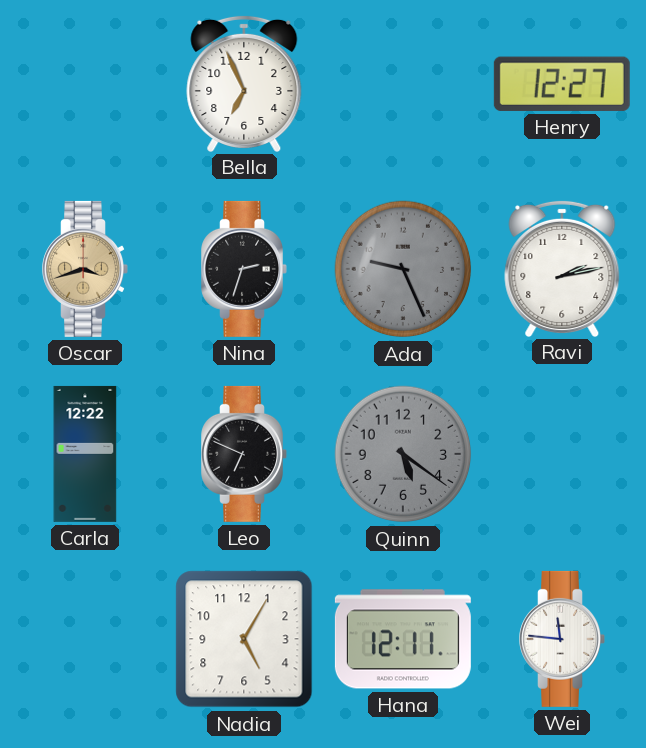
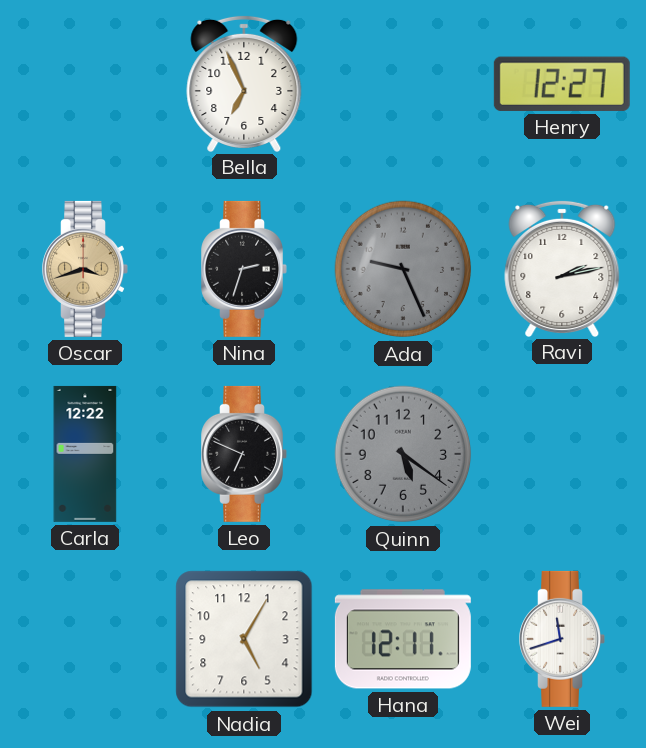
Wei: 11:46 -> 11:42
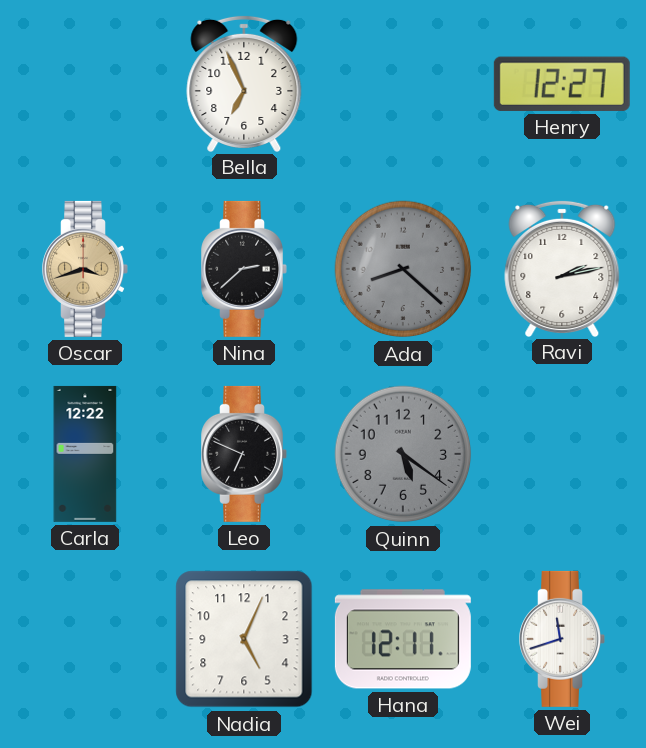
Nina: 2:33 -> 2:38
Ada: 9:26 -> 8:22
Nadia: 5:05 -> 5:04
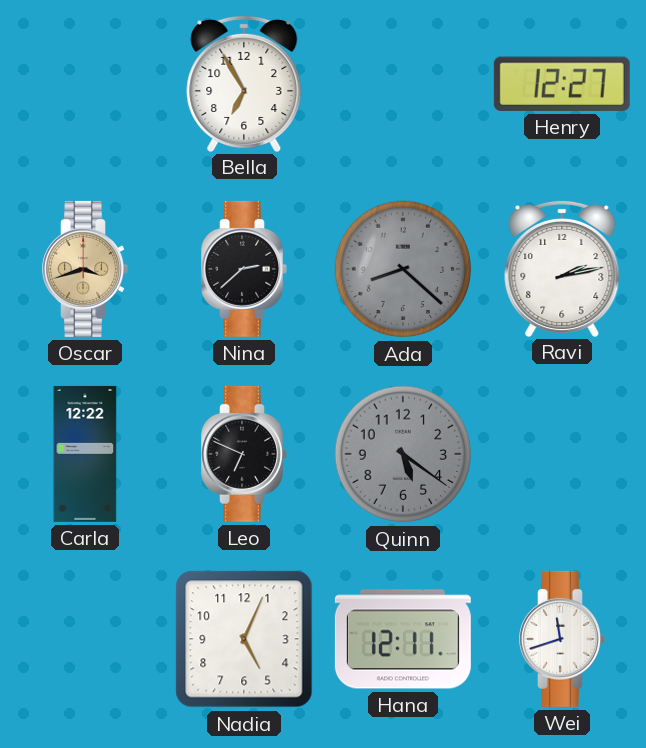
Bella: 6:56 -> 6:55
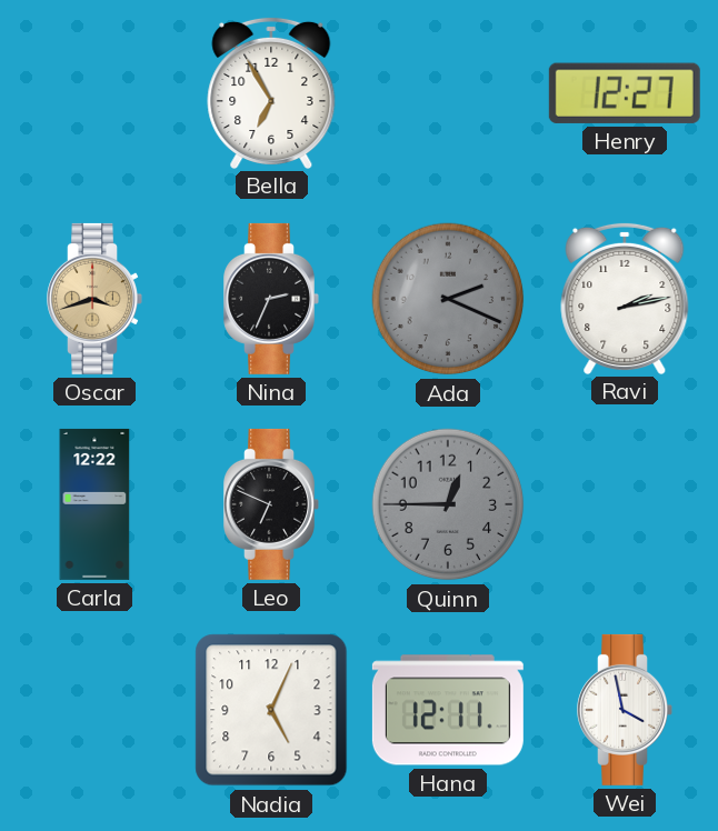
Nina: 2:38 -> 2:34
Ada: 8:22 -> 2:19
Quinn: 5:21 -> 12:45
Wei: 11:42 -> 3:58
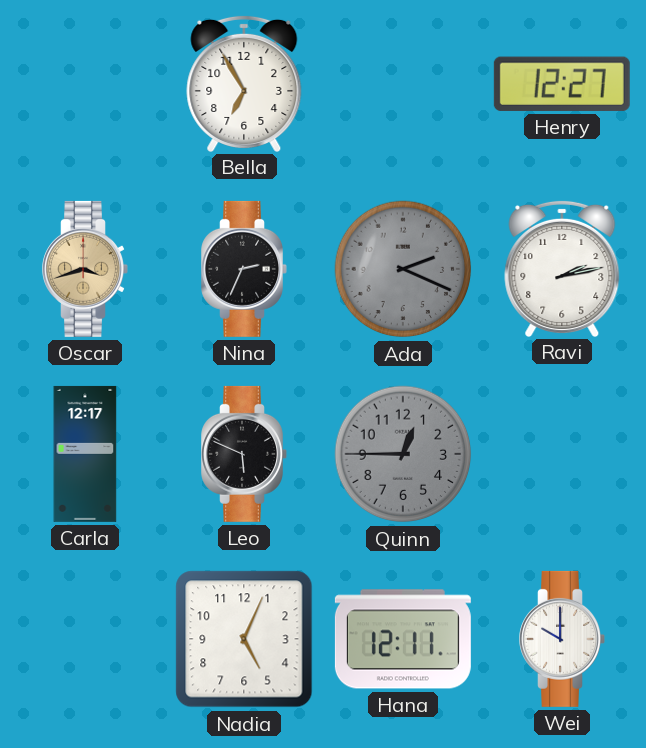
Carla: 12:22 -> 12:17
Leo: 6:49 -> 5:49
Wei: 3:58 -> 10:00
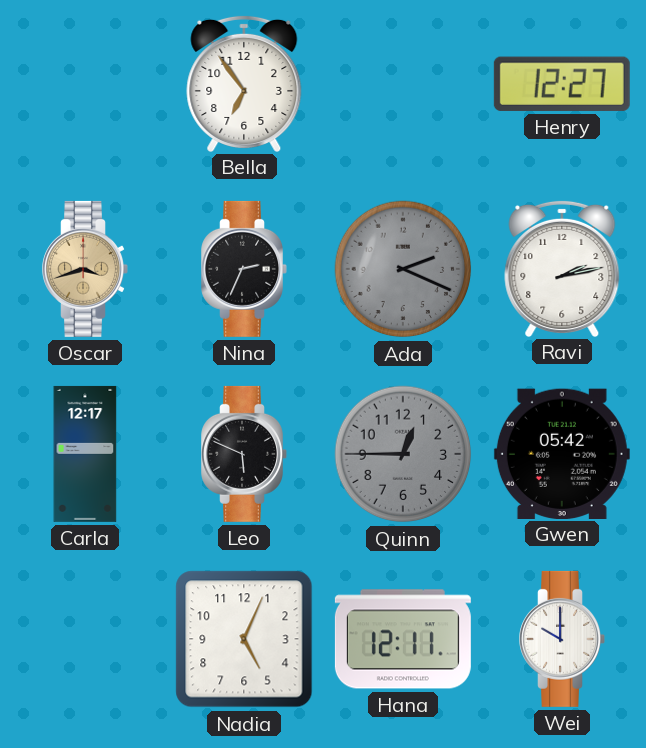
Bella: 6:55 -> 6:54
Gwen: none -> 05:42
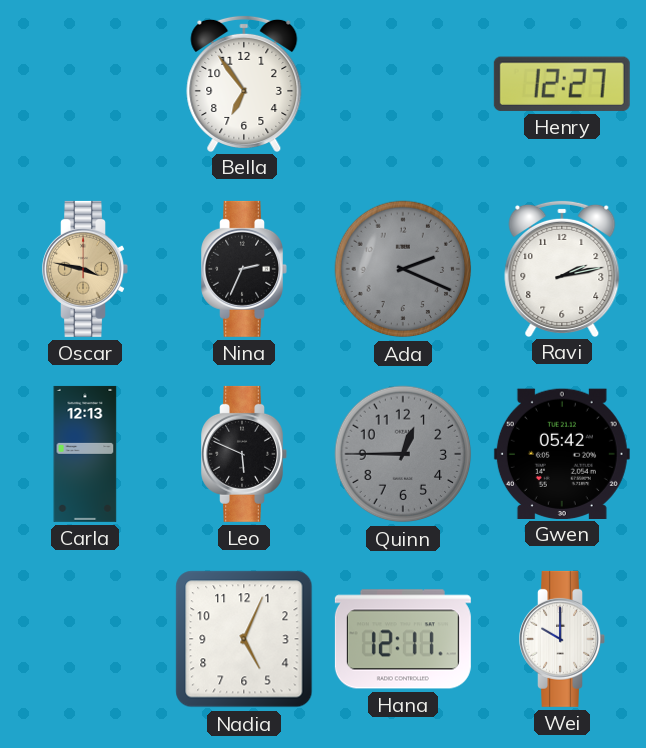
Oscar: 3:42 -> 3:47
Carla: 12:17 -> 12:13
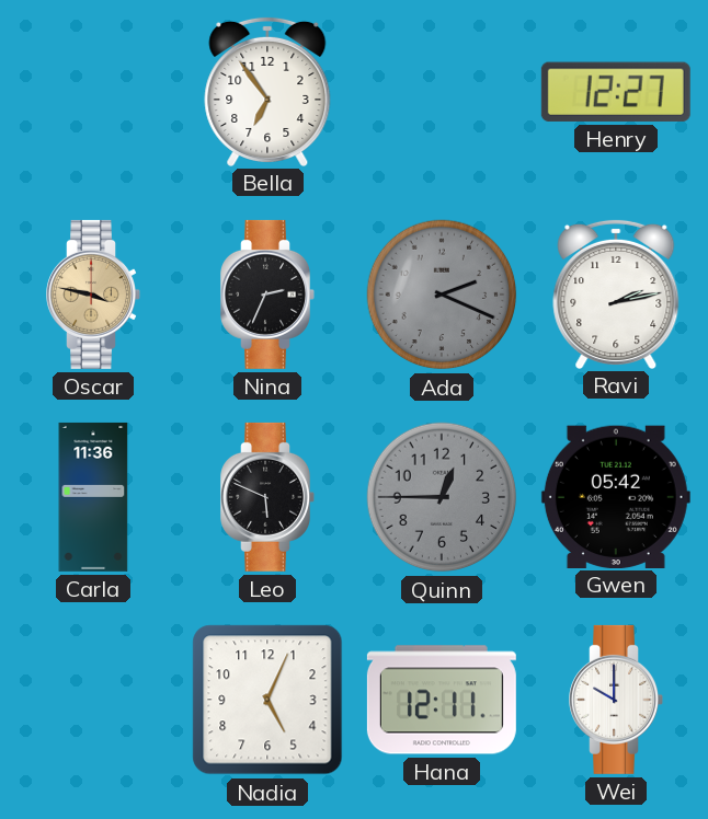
Carla: 12:13 -> 11:36
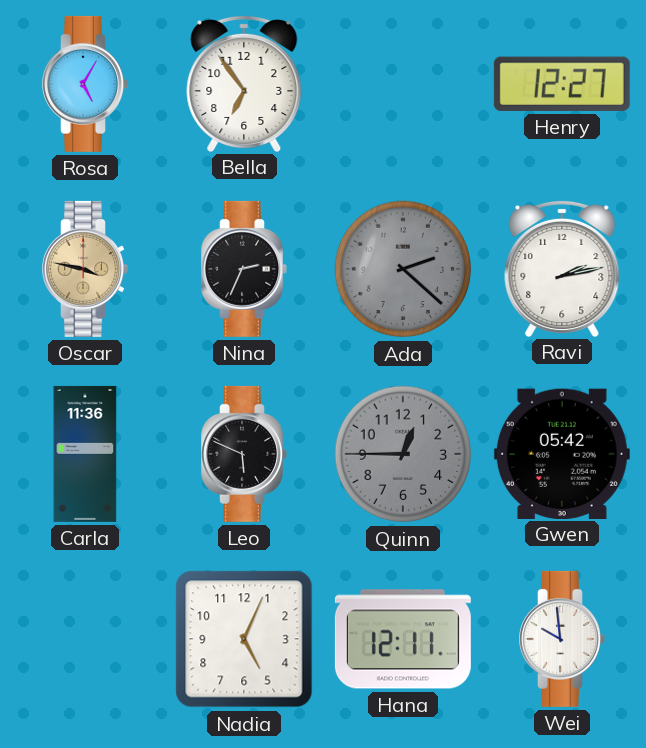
Rosa: none -> 5:05
Ada: 2:19 -> 2:22
Wei: 10:00 -> 9:59
